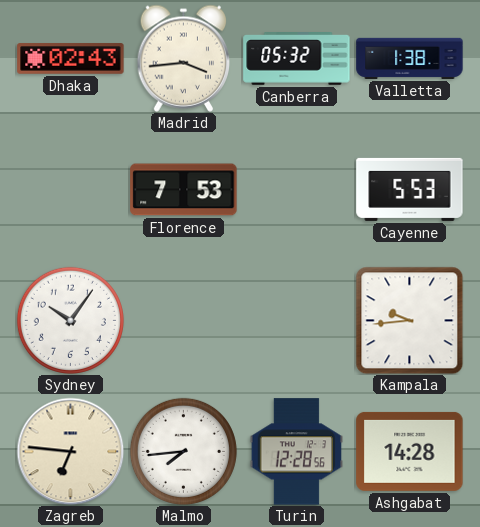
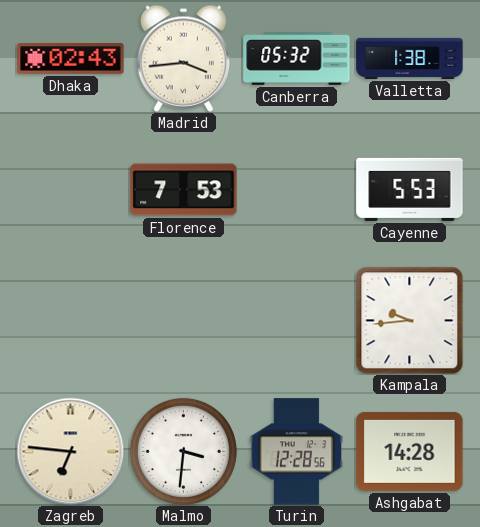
Sydney: 10:06 -> none
Malmo: 7:44 -> 3:31
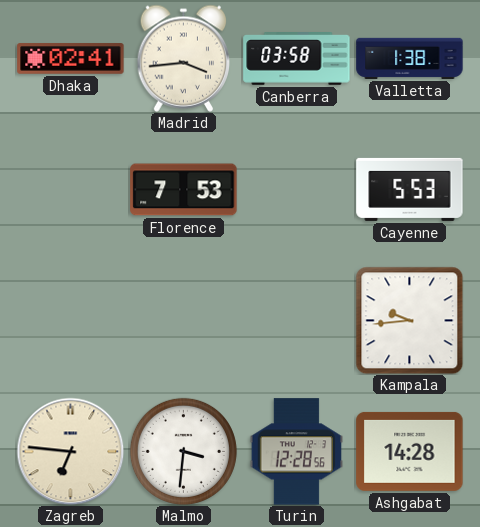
Dhaka: 02:43 -> 02:41
Canberra: 05:32 -> 03:58
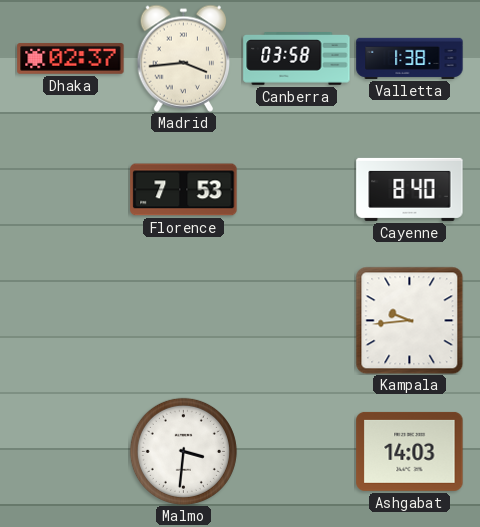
Dhaka: 02:41 -> 02:37
Cayenne: 5:53 -> 8:40
Zagreb: 6:46 -> none
Turin: 12:28 -> none
Ashgabat: 14:28 -> 14:03
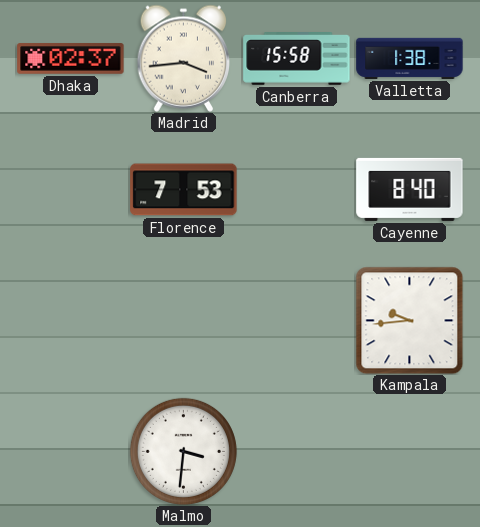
Canberra: 03:58 -> 15:58
Ashgabat: 14:03 -> none
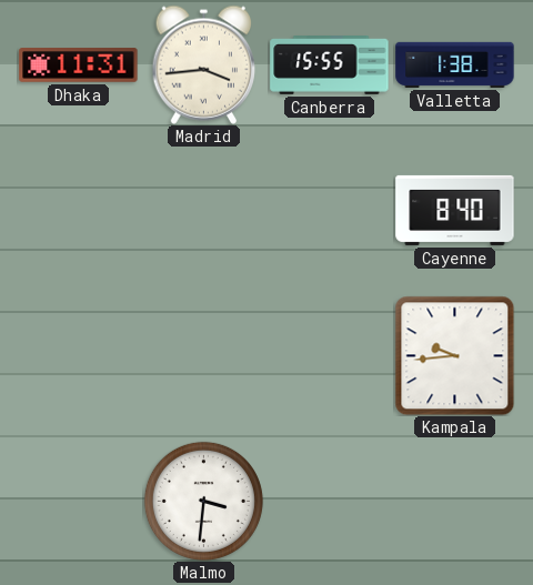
Dhaka: 02:37 -> 11:31
Canberra: 15:58 -> 15:55
Florence: 7:53 -> none
